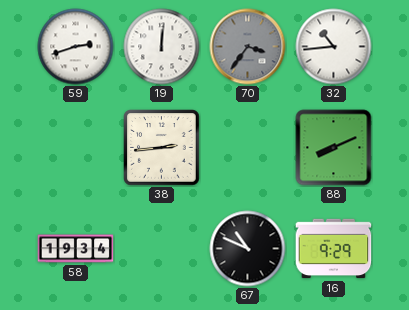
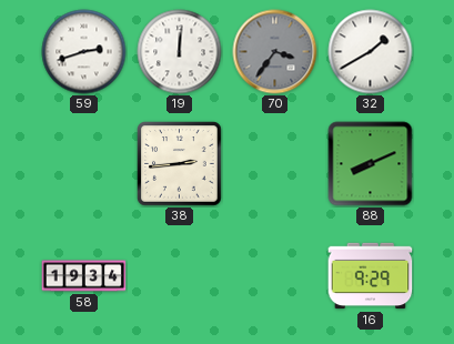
32: 10:44 -> 1:40
67: 10:49 -> none
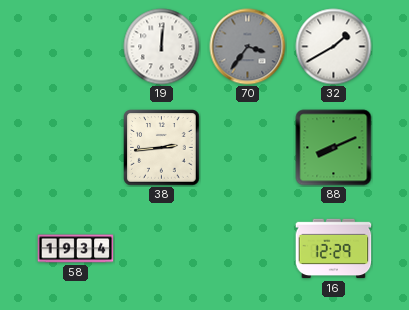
59: 2:42 -> none
16: 9:29 -> 12:29
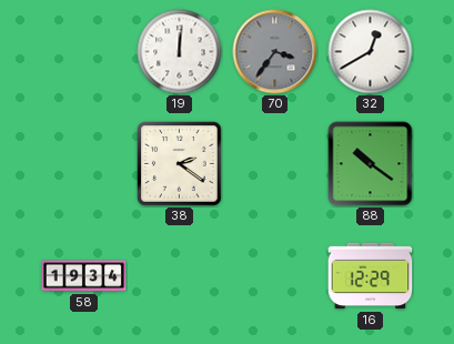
32: 1:40 -> 12:40
38: 2:44 -> 2:21
88: 8:11 -> 10:21
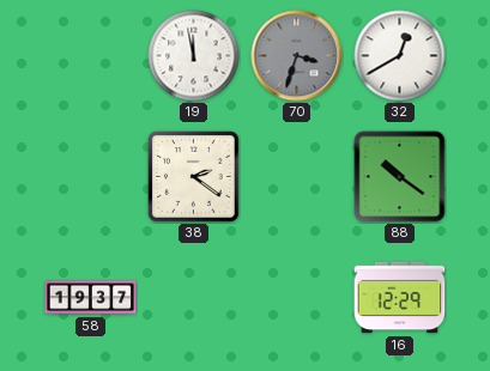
19: 12:01 -> 11:58
70: 3:36 -> 3:33
58: 19:34 -> 19:37
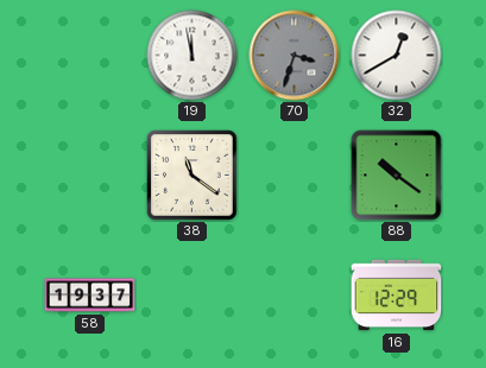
38: 2:21 -> 11:21
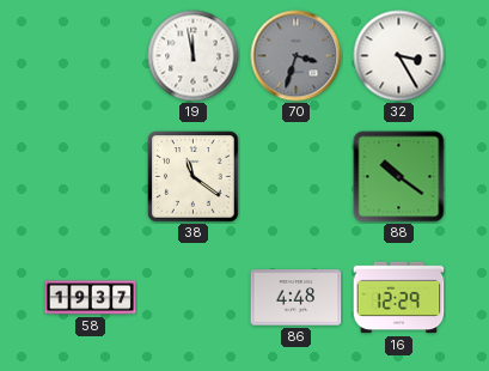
32: 12:40 -> 3:25
86: none -> 4:48
